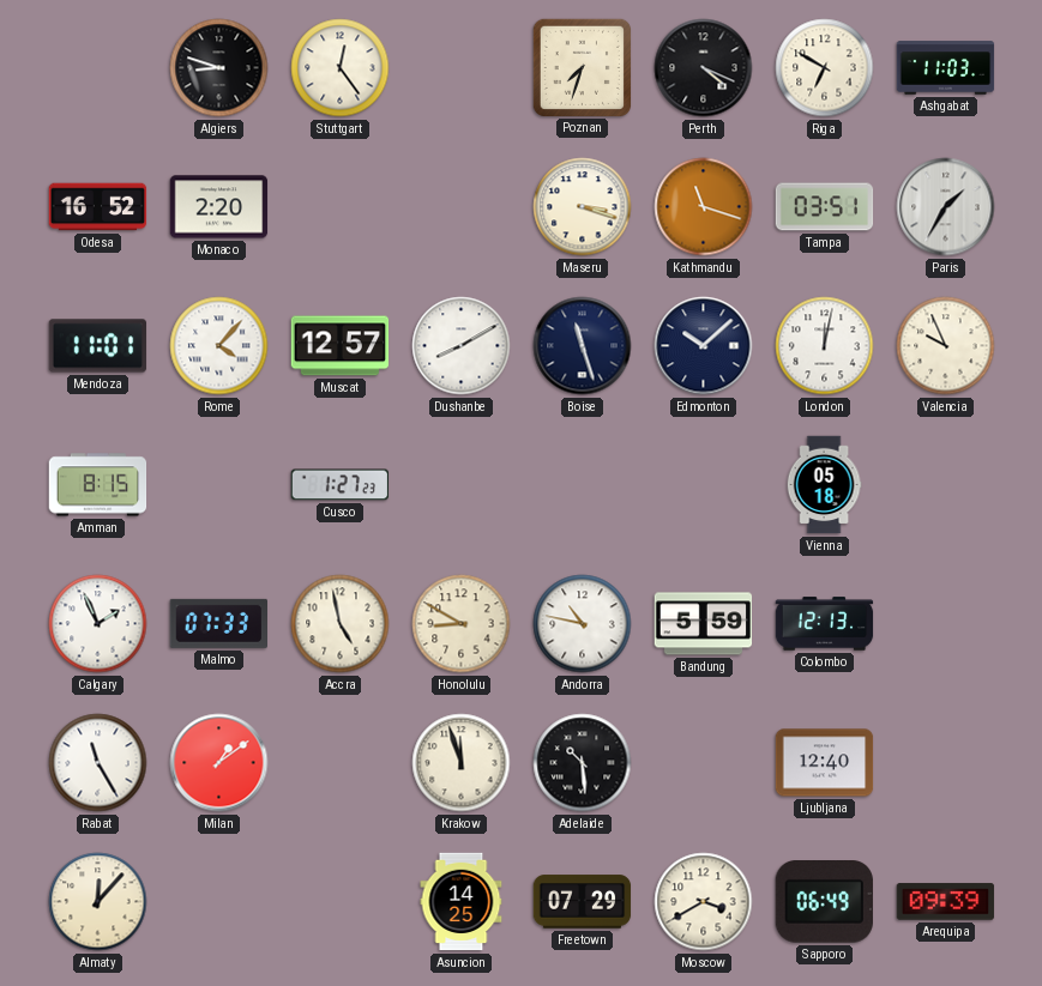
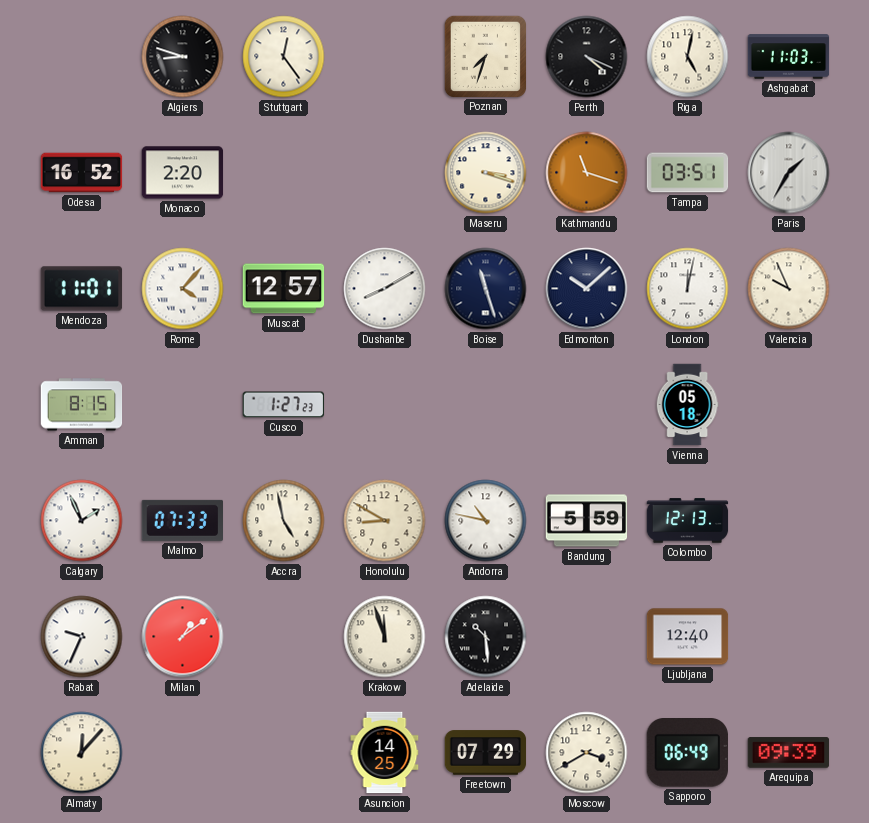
Riga: 6:50 -> 5:02
Rabat: 11:25 -> 9:34
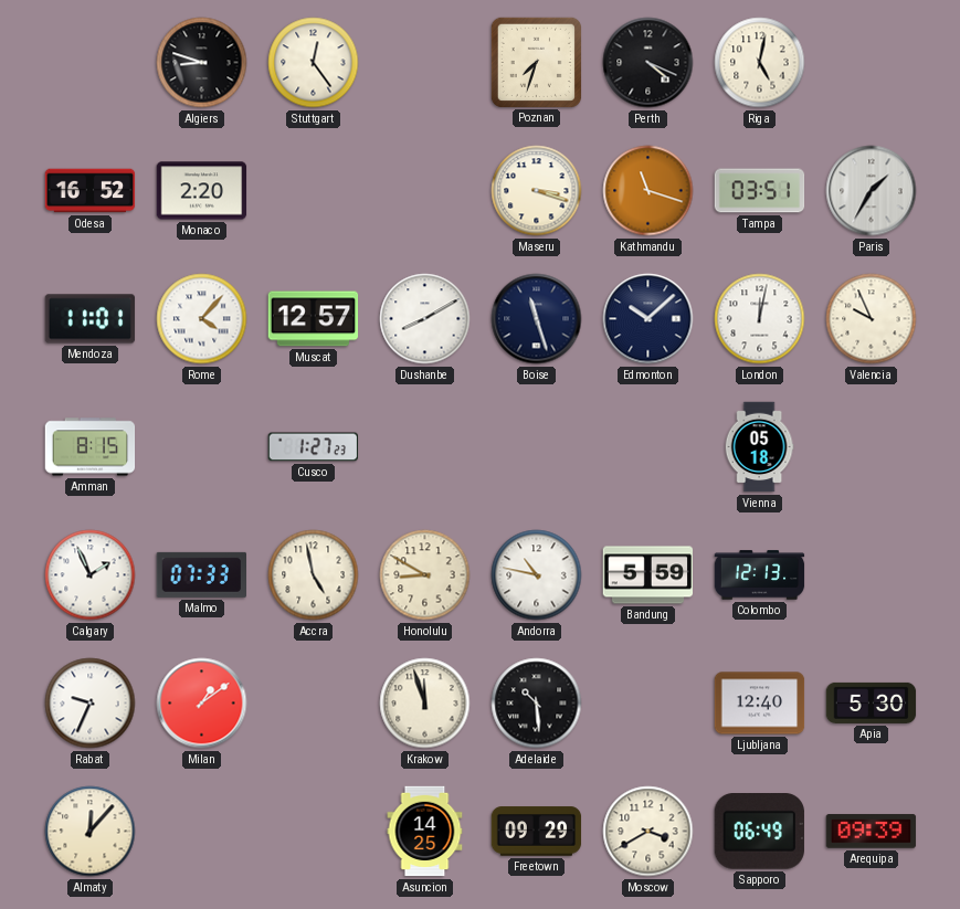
Ashgabat: 11:03 -> none
Apia: none -> 5:30
Freetown: 07:29 -> 09:29
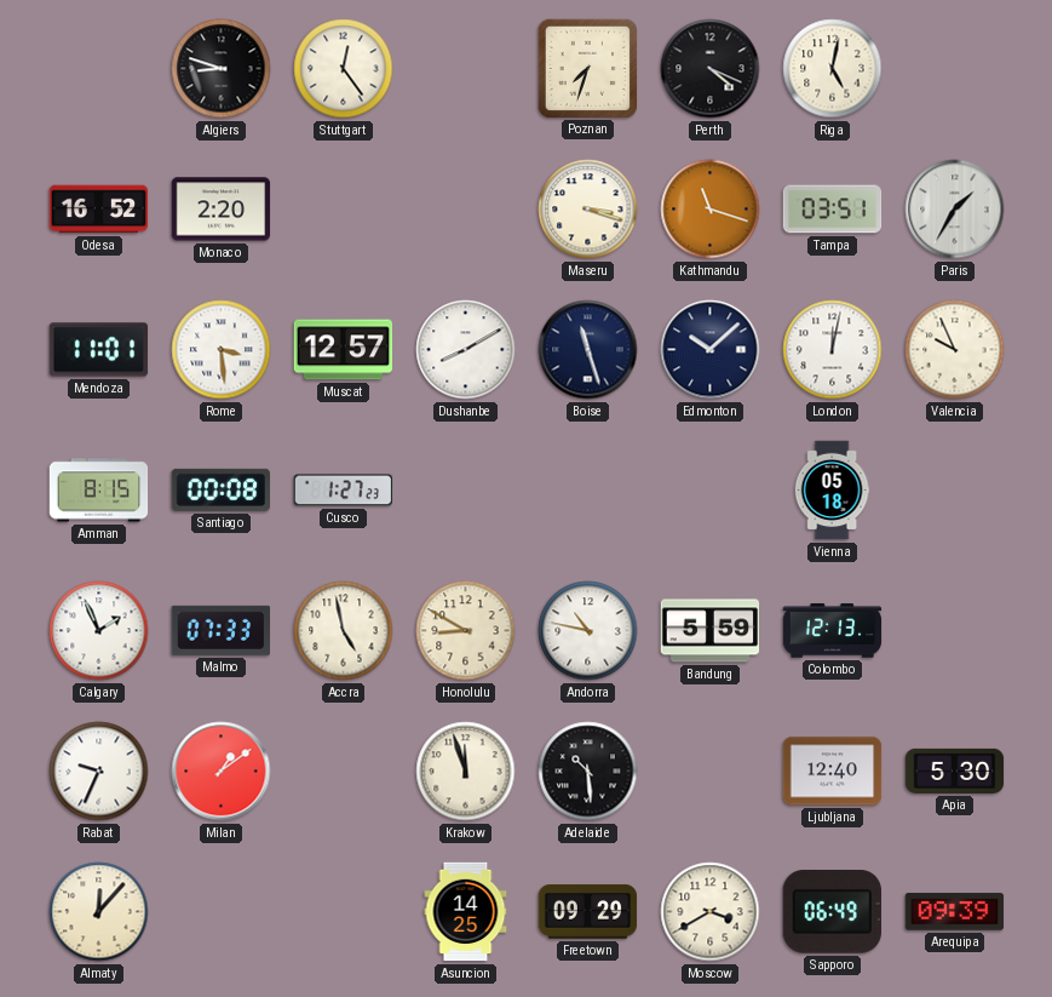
Rome: 4:07 -> 3:29
Santiago: none -> 00:08
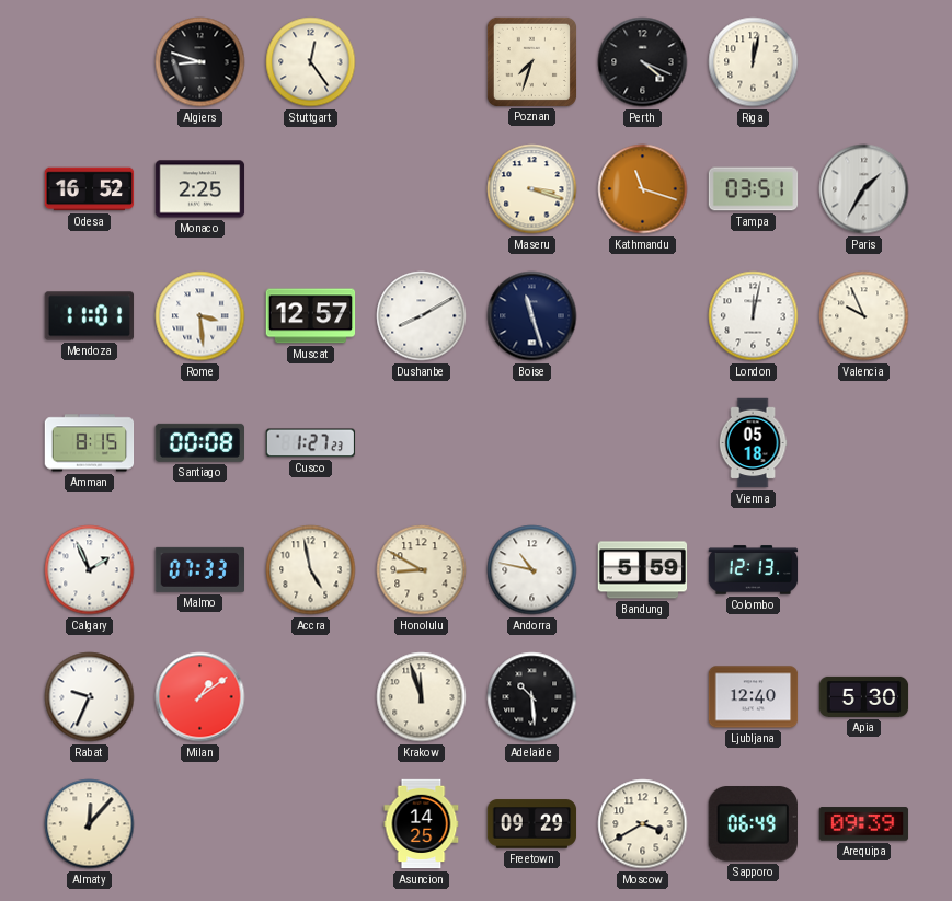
Riga: 5:02 -> 12:02
Monaco: 2:20 -> 2:25
Edmonton: 10:08 -> none
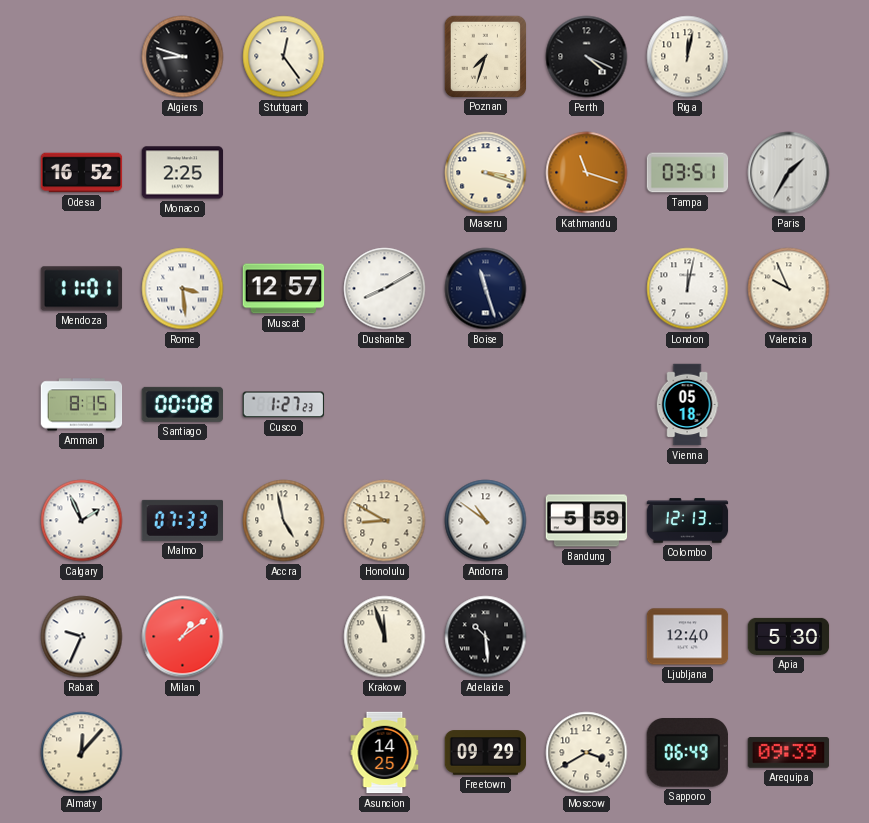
Andorra: 10:47 -> 10:51
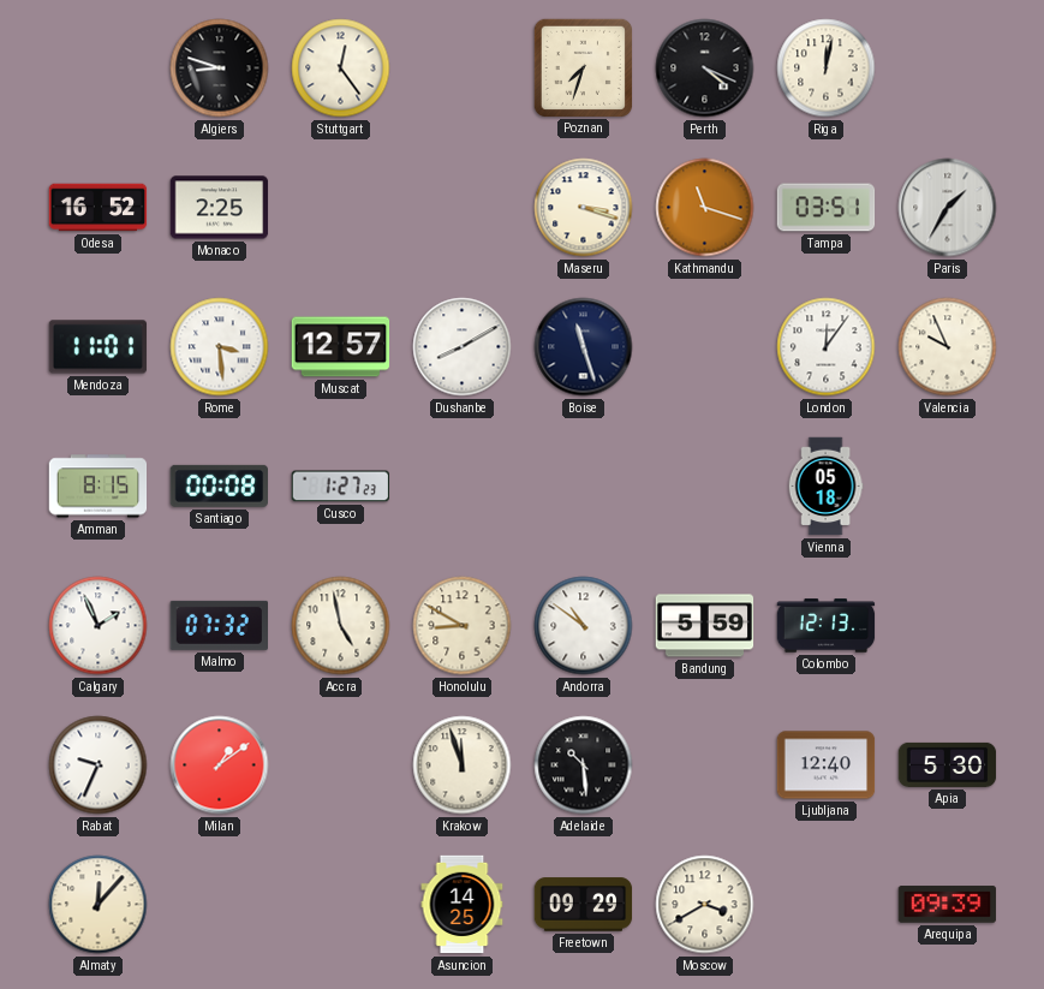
London: 12:02 -> 12:06
Malmo: 07:33 -> 07:32
Sapporo: 06:49 -> none
